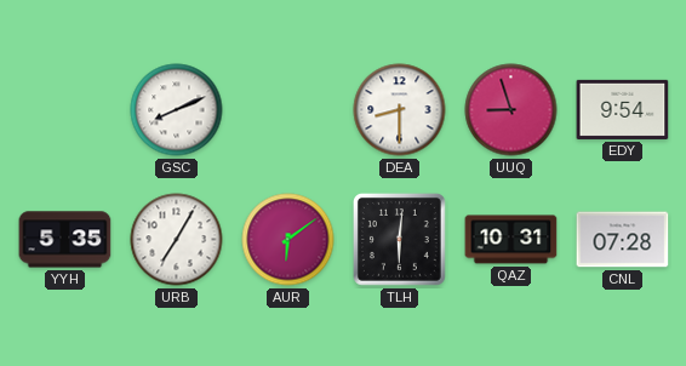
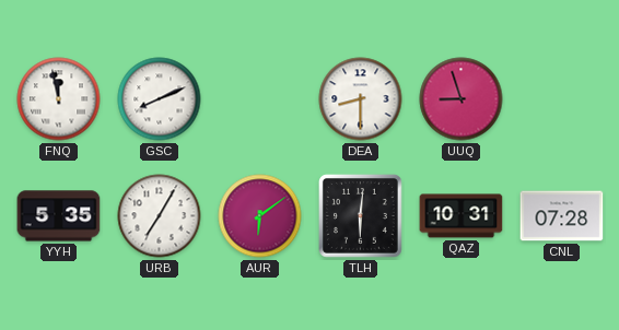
FNQ: none -> 11:58
EDY: 9:54 -> none
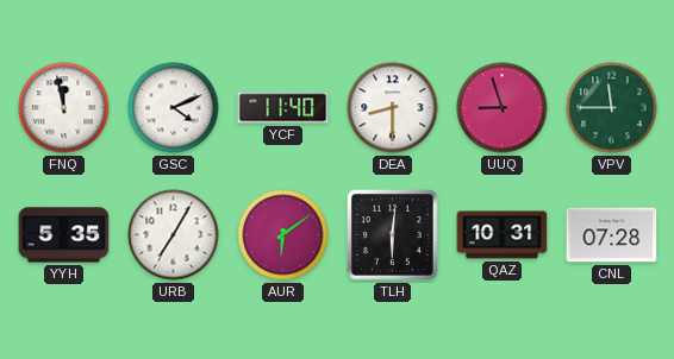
GSC: 8:11 -> 4:11
YCF: none -> 11:40
VPV: none -> 11:45
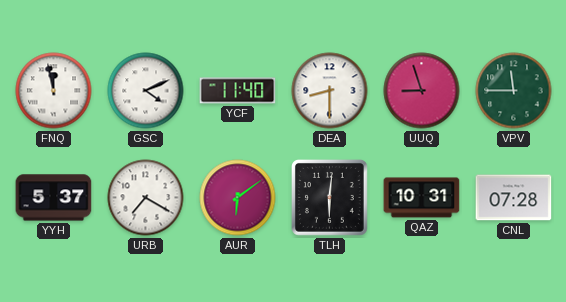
YYH: 5:35 -> 5:37
URB: 7:05 -> 7:20
